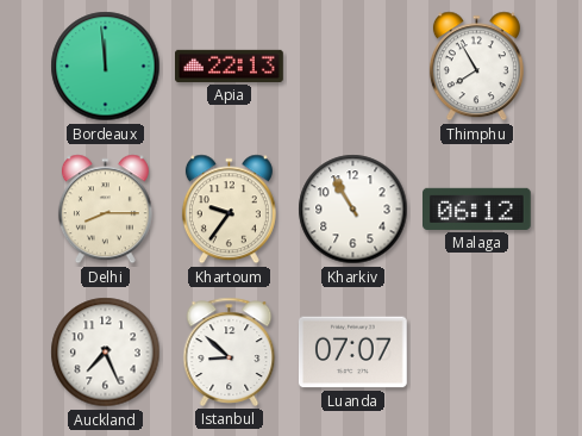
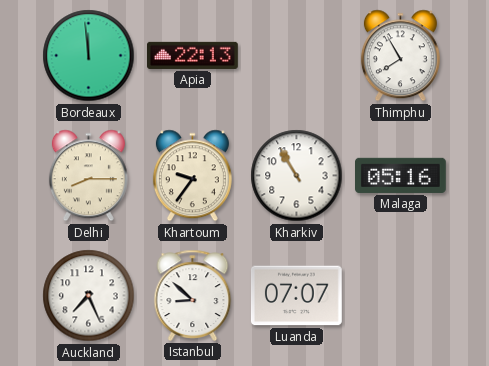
Malaga: 06:12 -> 05:16
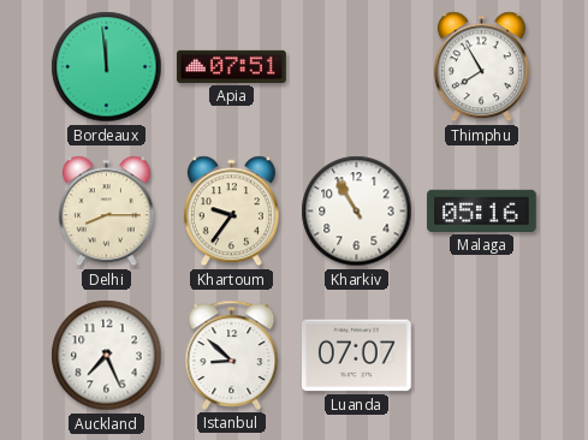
Apia: 22:13 -> 07:51
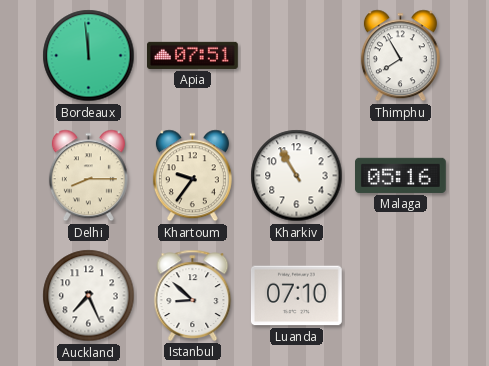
Luanda: 07:07 -> 07:10
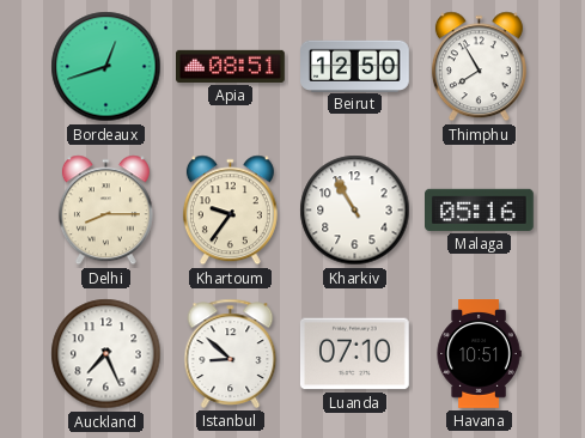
Bordeaux: 11:59 -> 12:42
Apia: 07:51 -> 08:51
Beirut: none -> 12:50
Havana: none -> 10:51
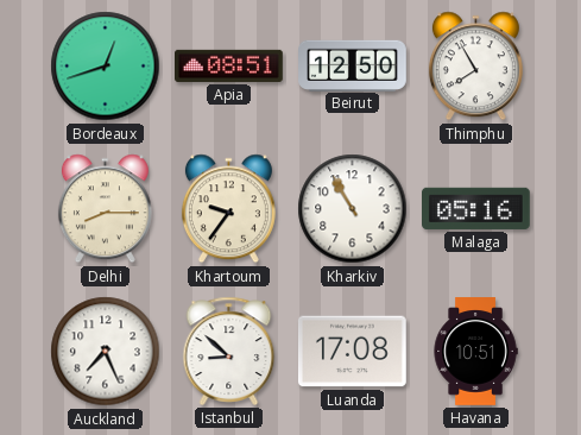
Luanda: 07:10 -> 17:08
